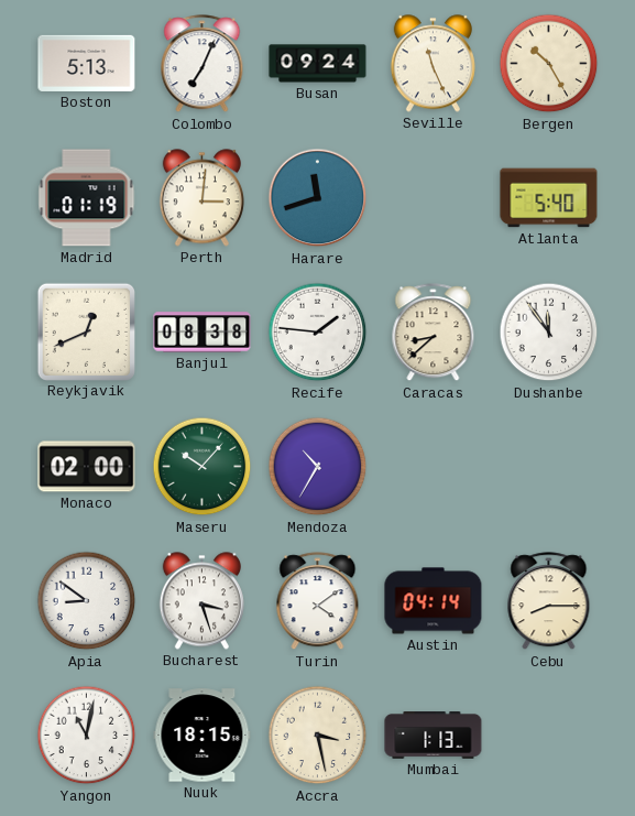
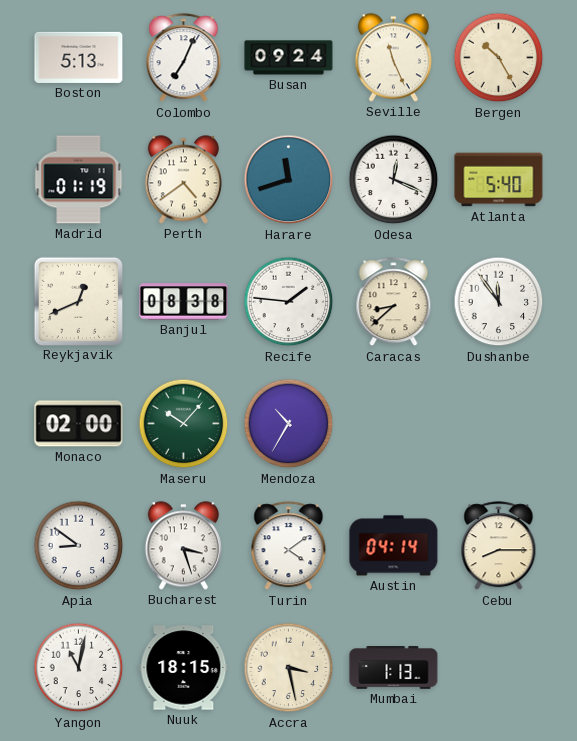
Perth: 3:01 -> 4:39
Odesa: none -> 12:19
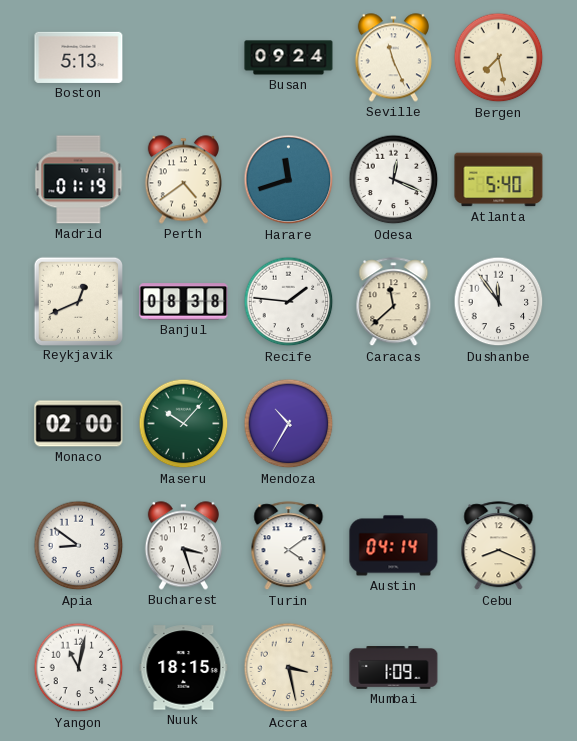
Colombo: 7:04 -> none
Bergen: 10:25 -> 7:28
Caracas: 8:38 -> 11:38
Cebu: 8:15 -> 8:19
Mumbai: 1:13 -> 1:09
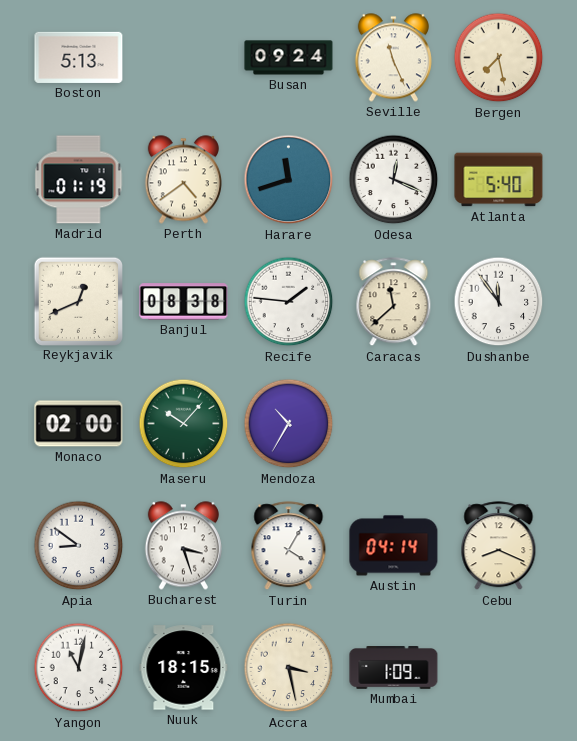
Turin: 4:09 -> 4:05
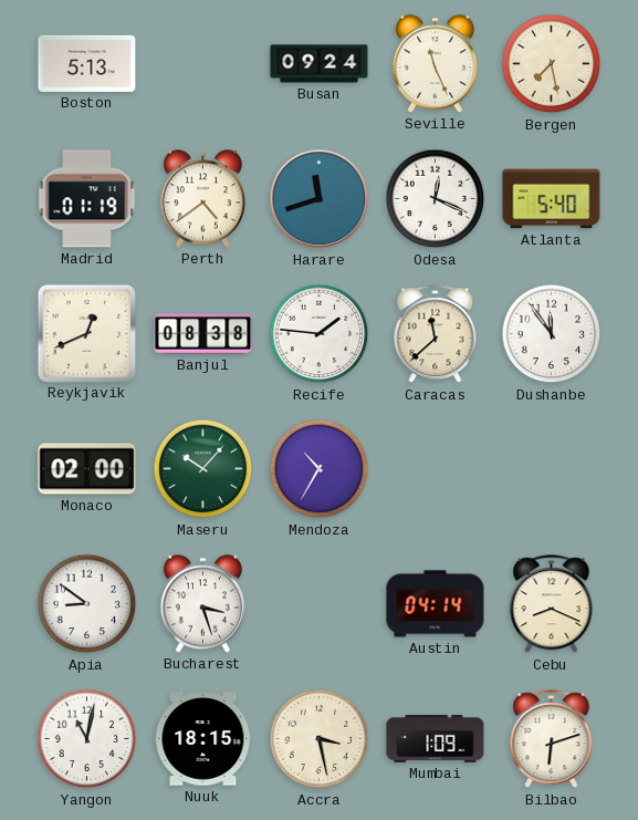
Turin: 4:05 -> none
Bilbao: none -> 6:12
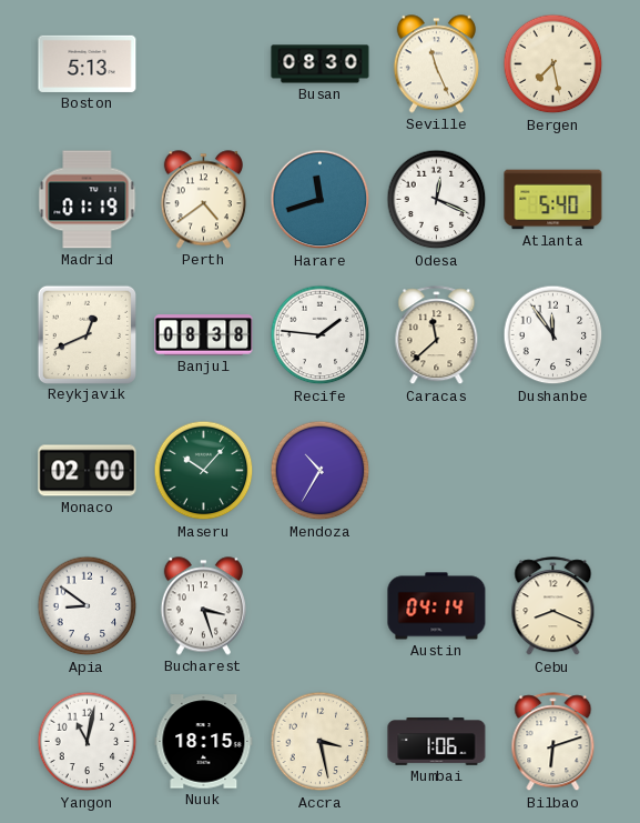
Busan: 09:24 -> 08:30
Mumbai: 1:09 -> 1:06
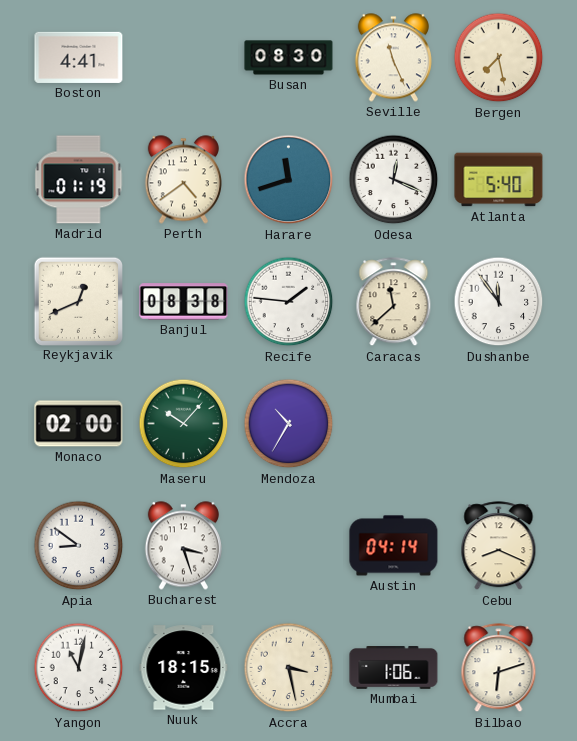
Boston: 5:13 -> 4:41
